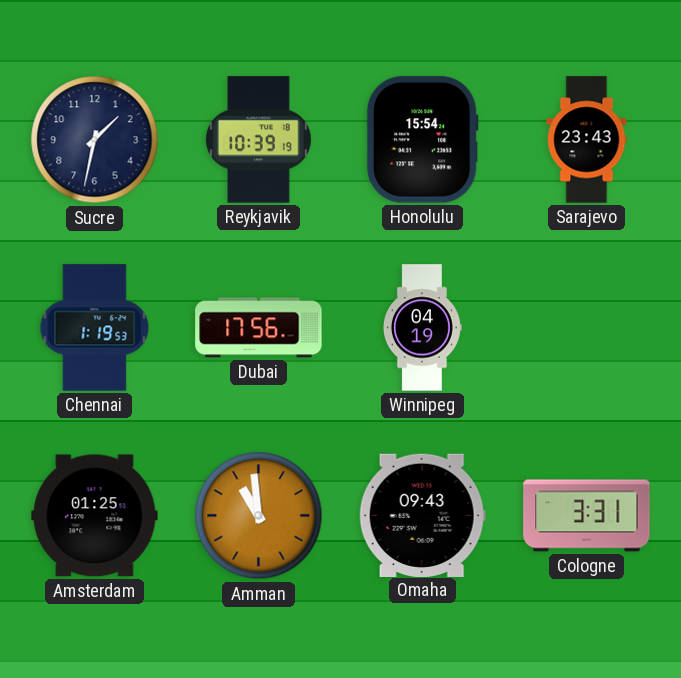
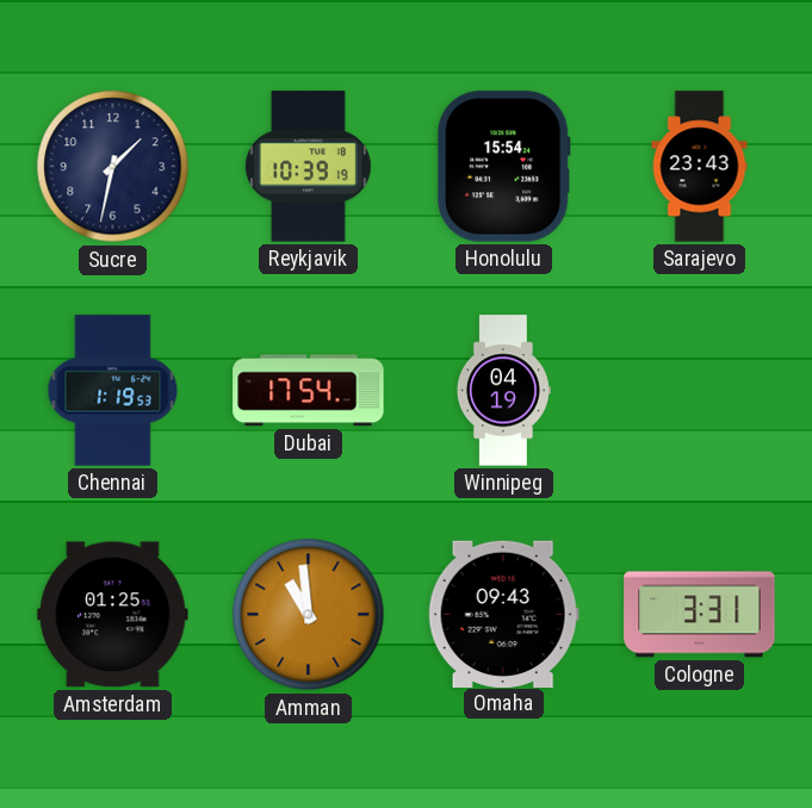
Dubai: 17:56 -> 17:54
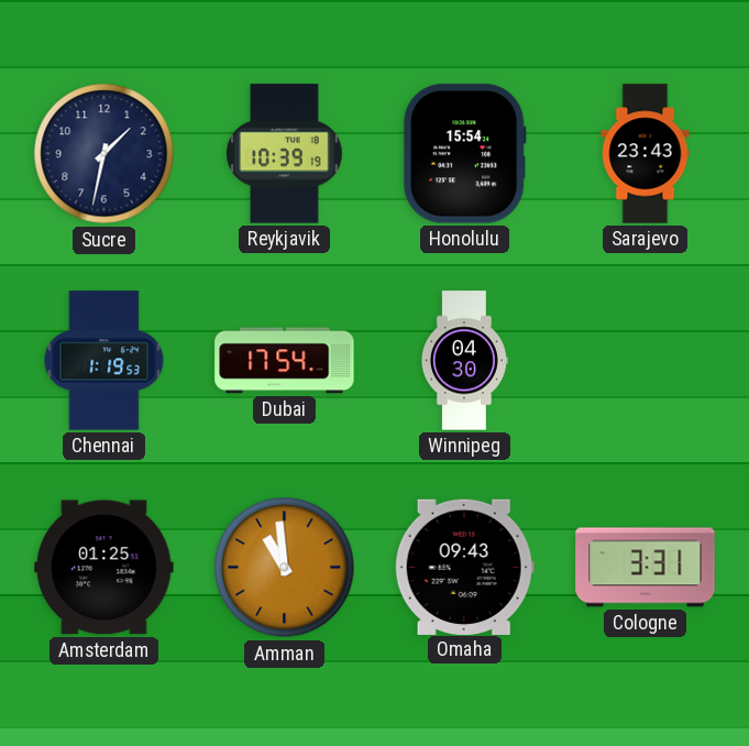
Winnipeg: 04:19 -> 04:30
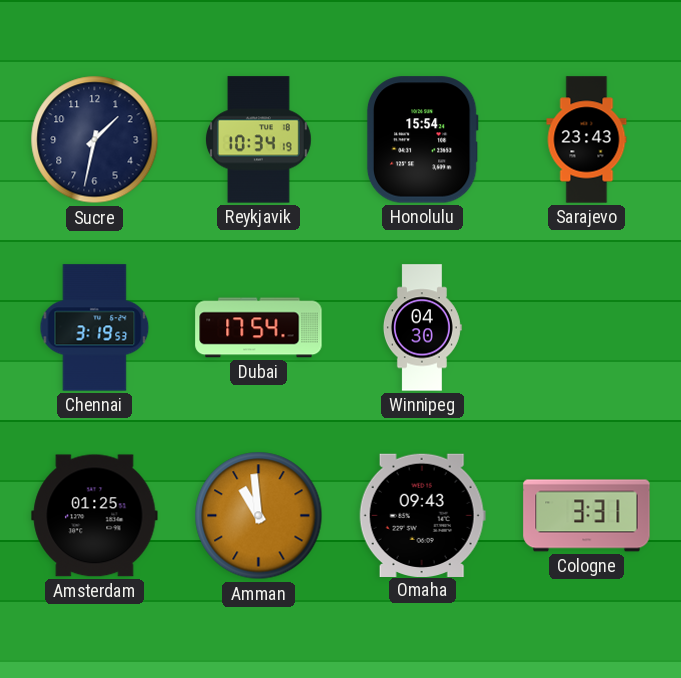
Reykjavik: 10:39 -> 10:34
Chennai: 1:19 -> 3:19
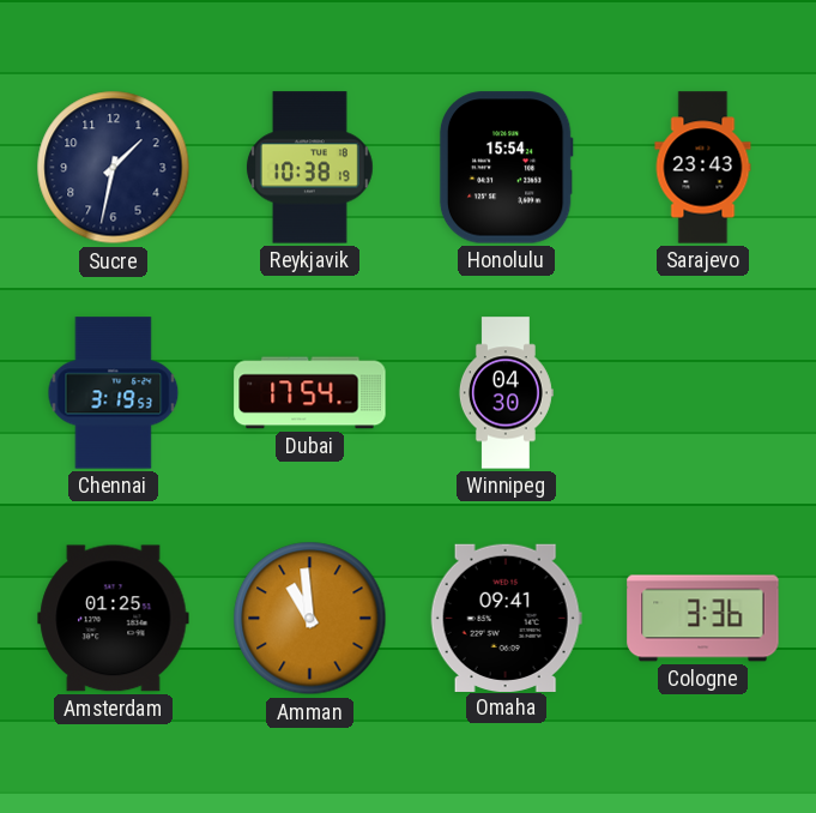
Reykjavik: 10:34 -> 10:38
Omaha: 09:43 -> 09:41
Cologne: 3:31 -> 3:36
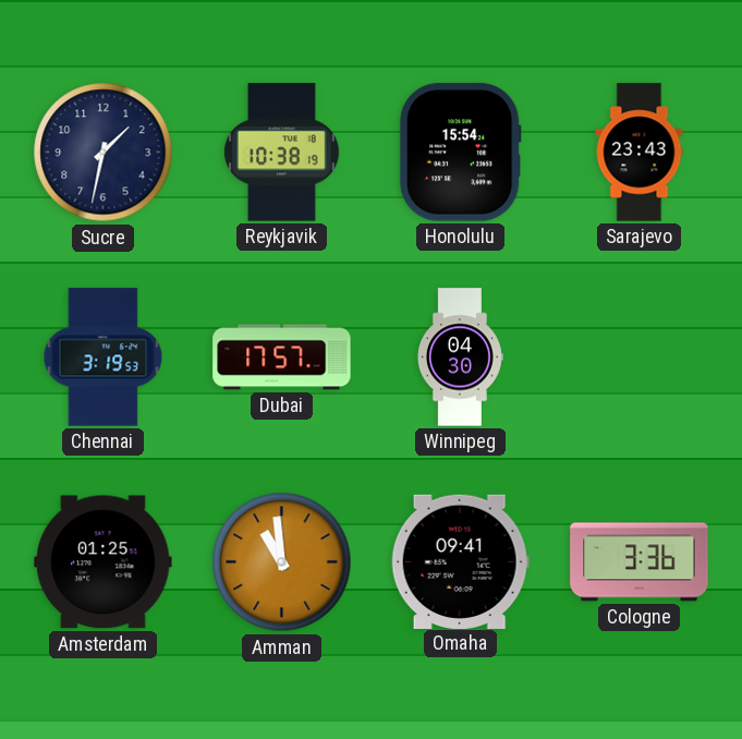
Dubai: 17:54 -> 17:57
